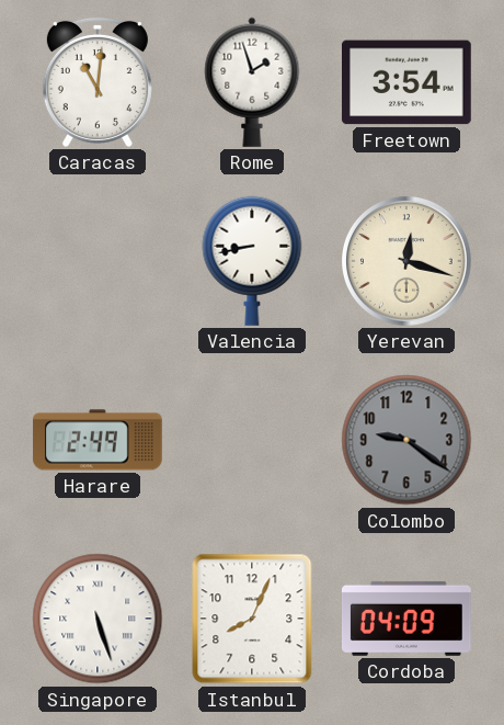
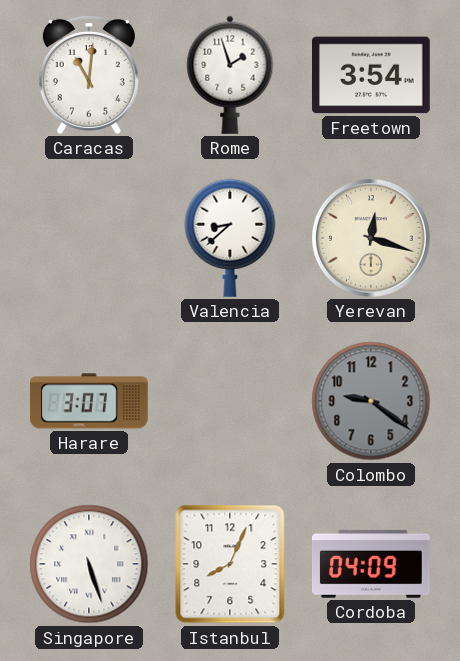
Valencia: 8:43 -> 8:38
Harare: 2:49 -> 3:07
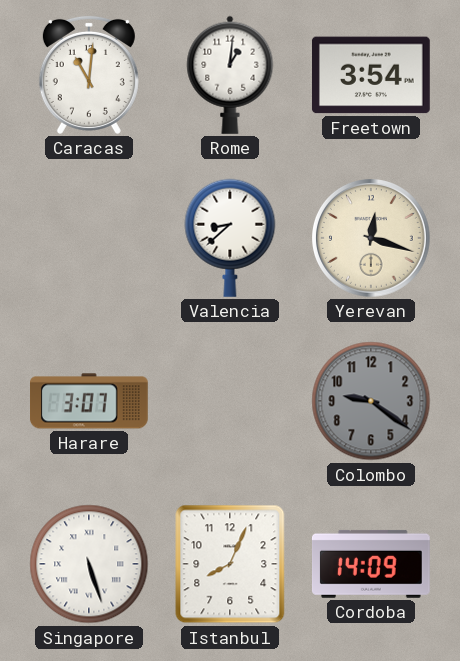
Rome: 1:57 -> 1:01
Cordoba: 04:09 -> 14:09
